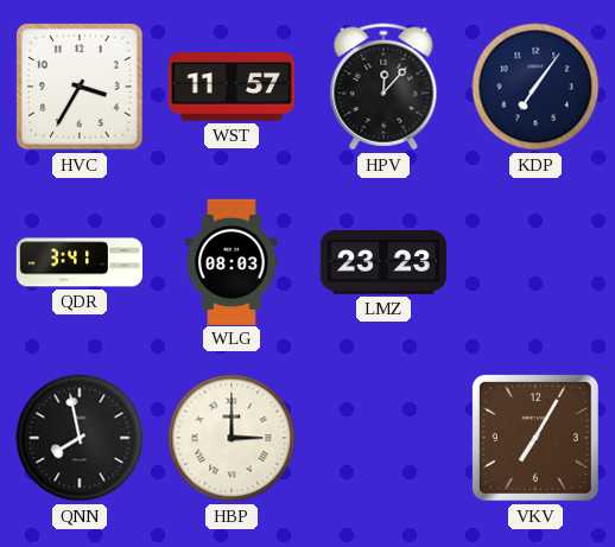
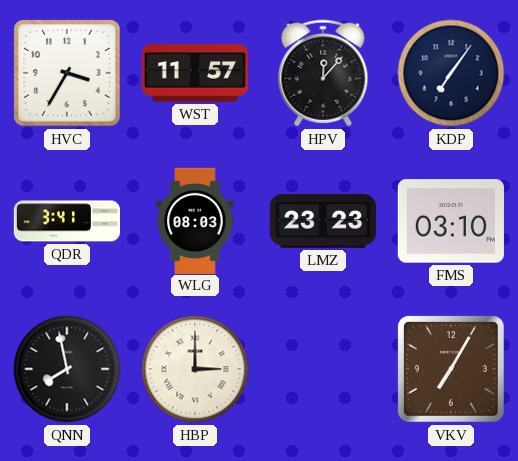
FMS: none -> 03:10
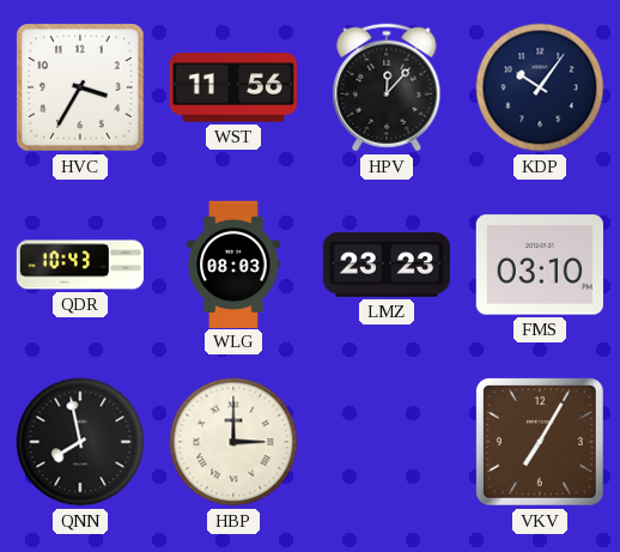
WST: 11:57 -> 11:56
KDP: 7:06 -> 10:06
QDR: 3:41 -> 10:43
